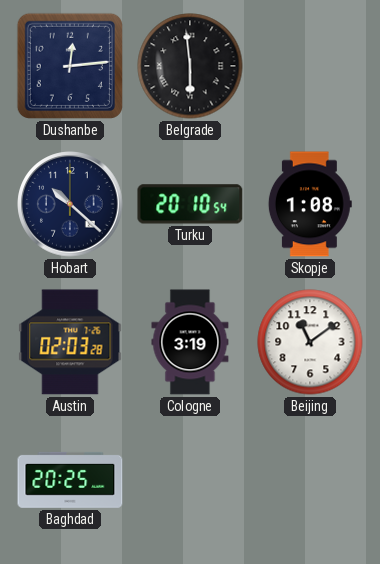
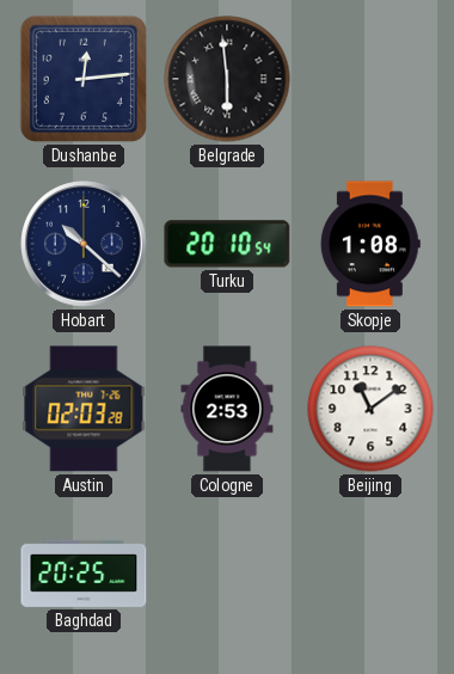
Cologne: 3:19 -> 2:53
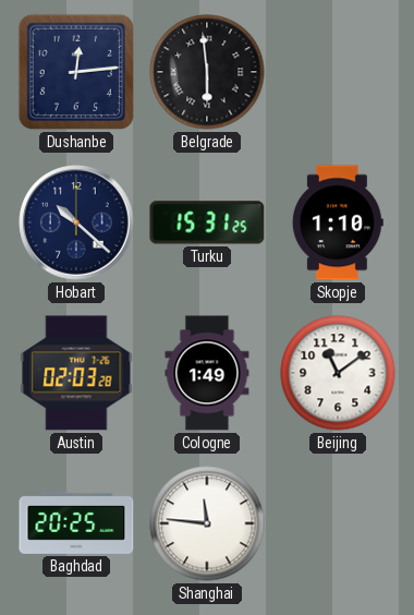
Turku: 20:10 -> 15:31
Skopje: 1:08 -> 1:10
Cologne: 2:53 -> 1:49
Shanghai: none -> 11:46
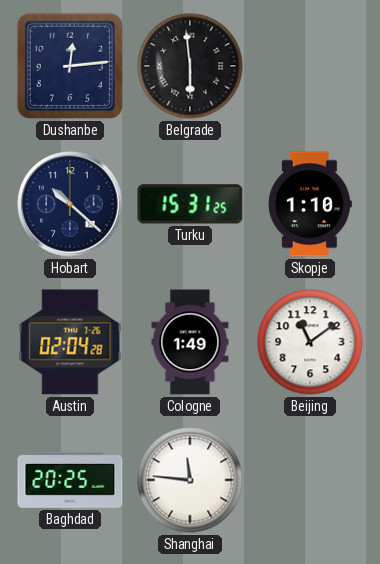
Austin: 02:03 -> 02:04
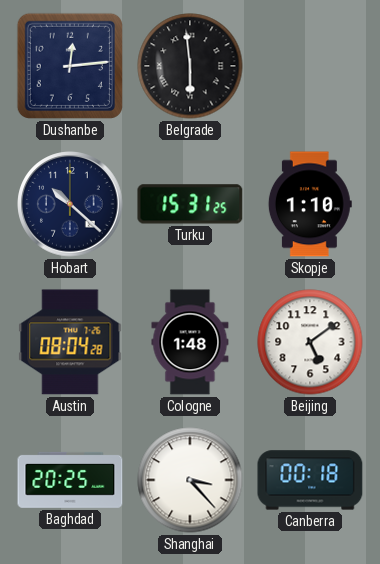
Austin: 02:04 -> 08:04
Cologne: 1:49 -> 1:48
Beijing: 11:09 -> 5:09
Shanghai: 11:46 -> 3:23
Canberra: none -> 00:18
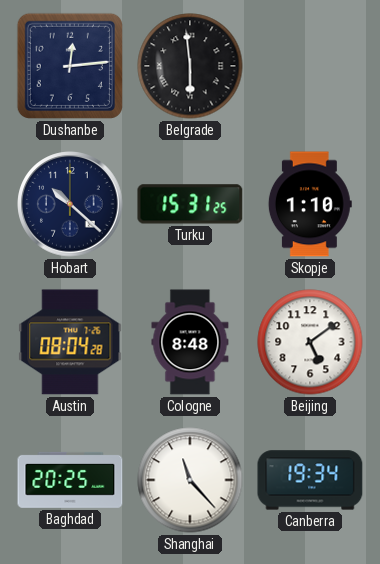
Cologne: 1:48 -> 8:48
Shanghai: 3:23 -> 11:23
Canberra: 00:18 -> 19:34
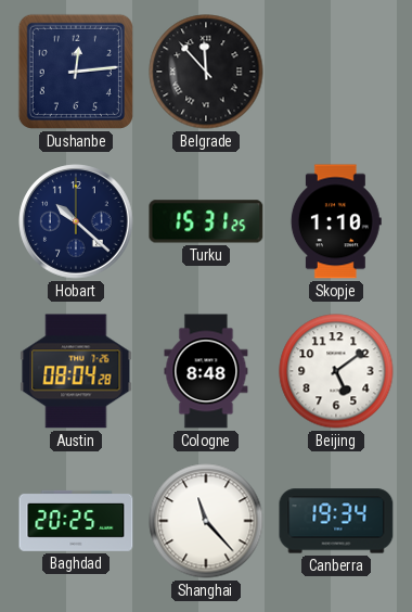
Belgrade: 5:59 -> 11:53
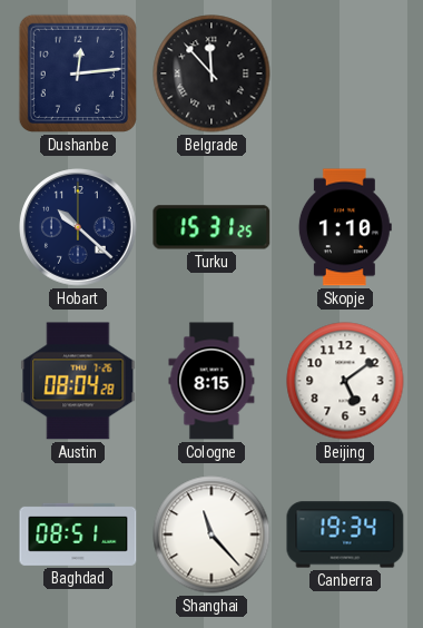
Cologne: 8:48 -> 8:15
Baghdad: 20:25 -> 08:51
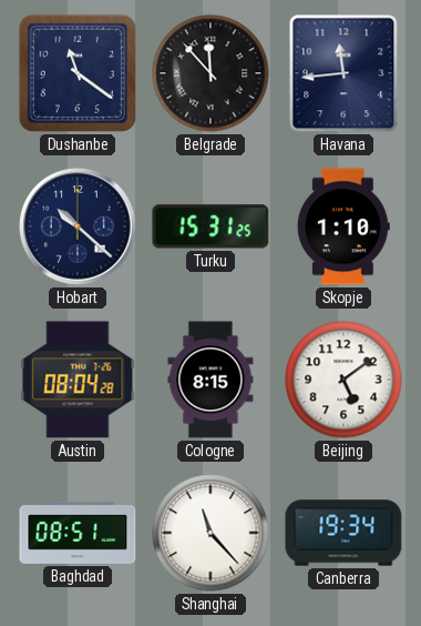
Dushanbe: 12:14 -> 11:21
Havana: none -> 11:44
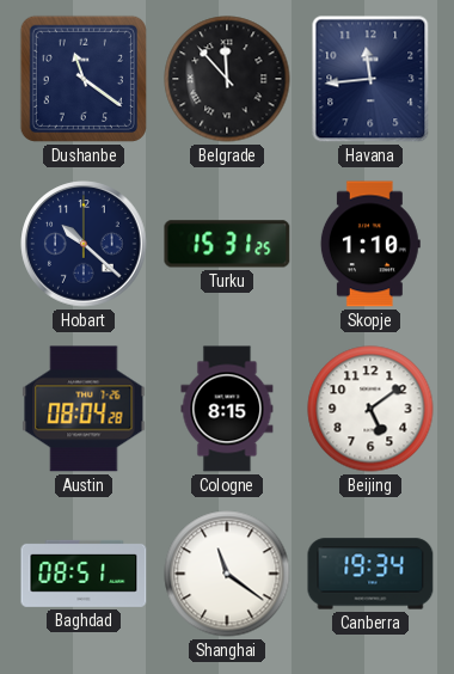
Shanghai: 11:23 -> 11:21
